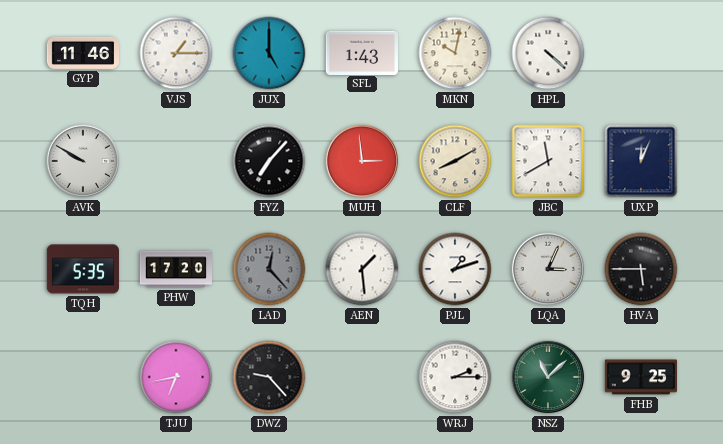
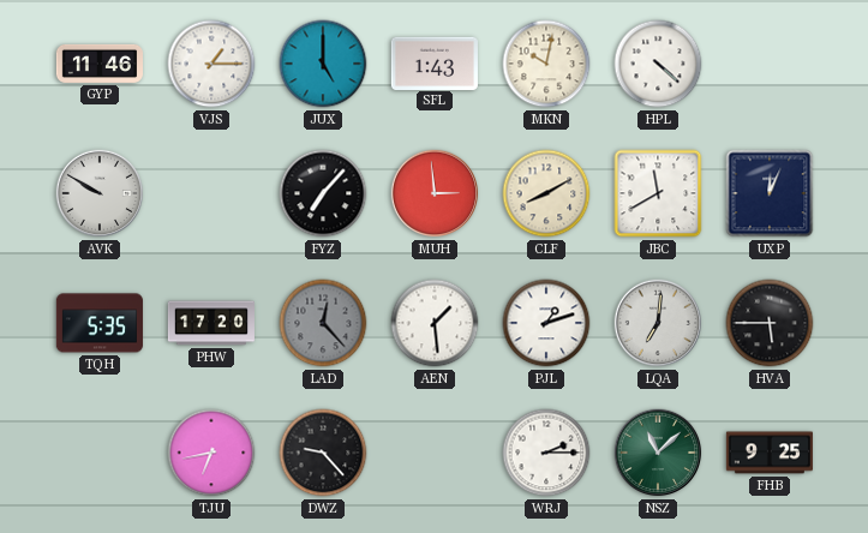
LQA: 3:04 -> 7:01
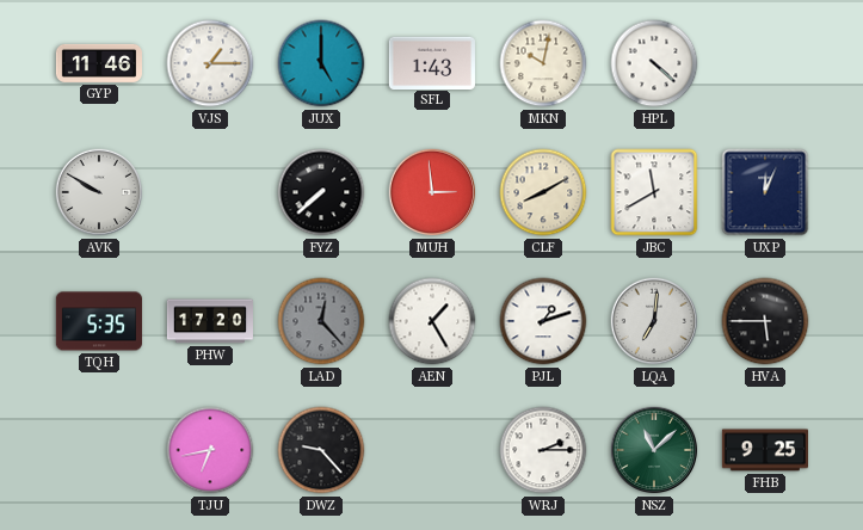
FYZ: 7:07 -> 7:38
AEN: 1:29 -> 1:25
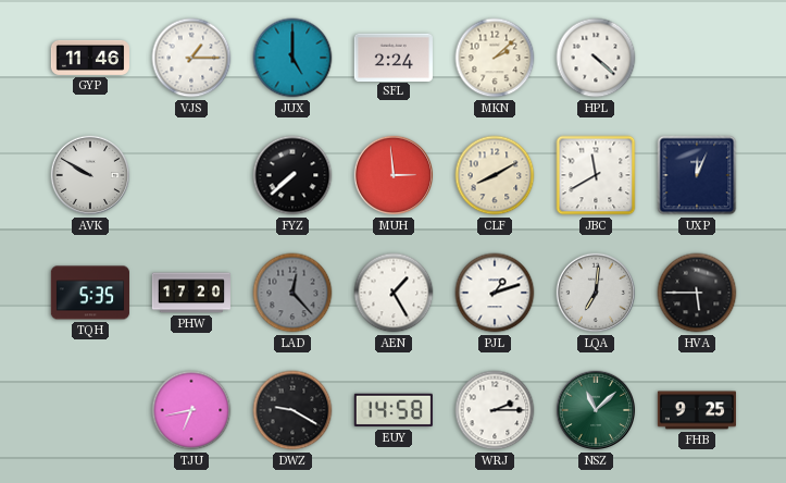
SFL: 1:43 -> 2:24
MKN: 10:02 -> 2:08
DWZ: 9:23 -> 9:20
EUY: none -> 14:58
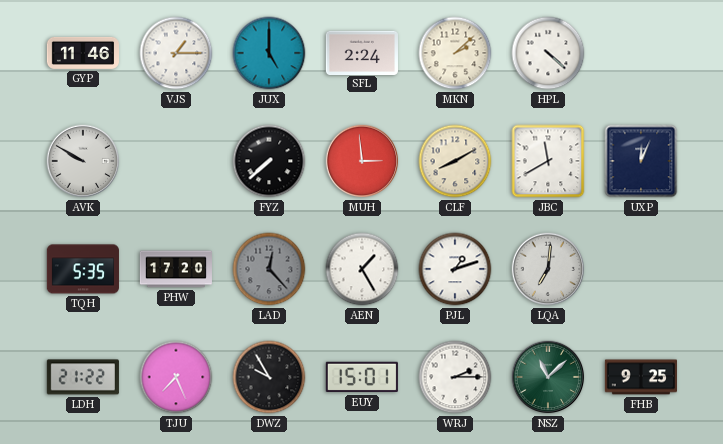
HVA: 5:45 -> none
LDH: none -> 21:22
TJU: 6:43 -> 7:26
DWZ: 9:20 -> 9:55
EUY: 14:58 -> 15:01
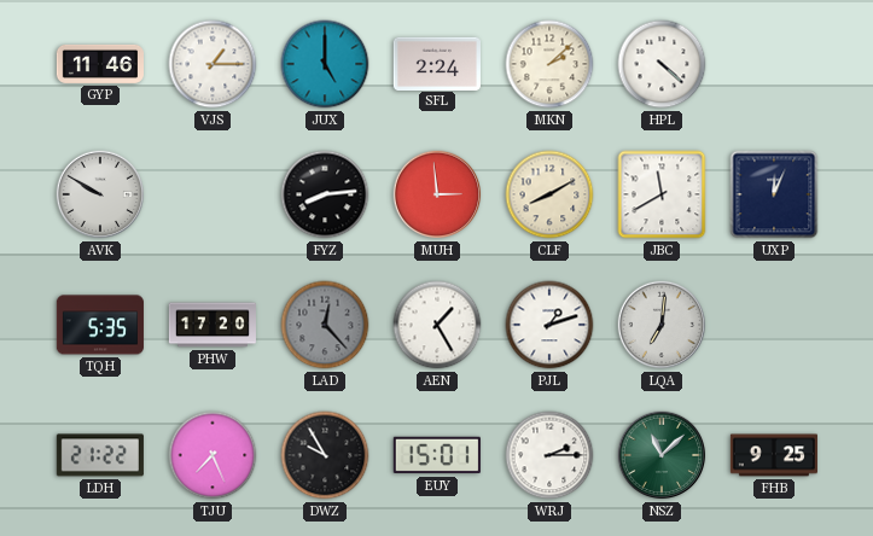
FYZ: 7:38 -> 8:14
